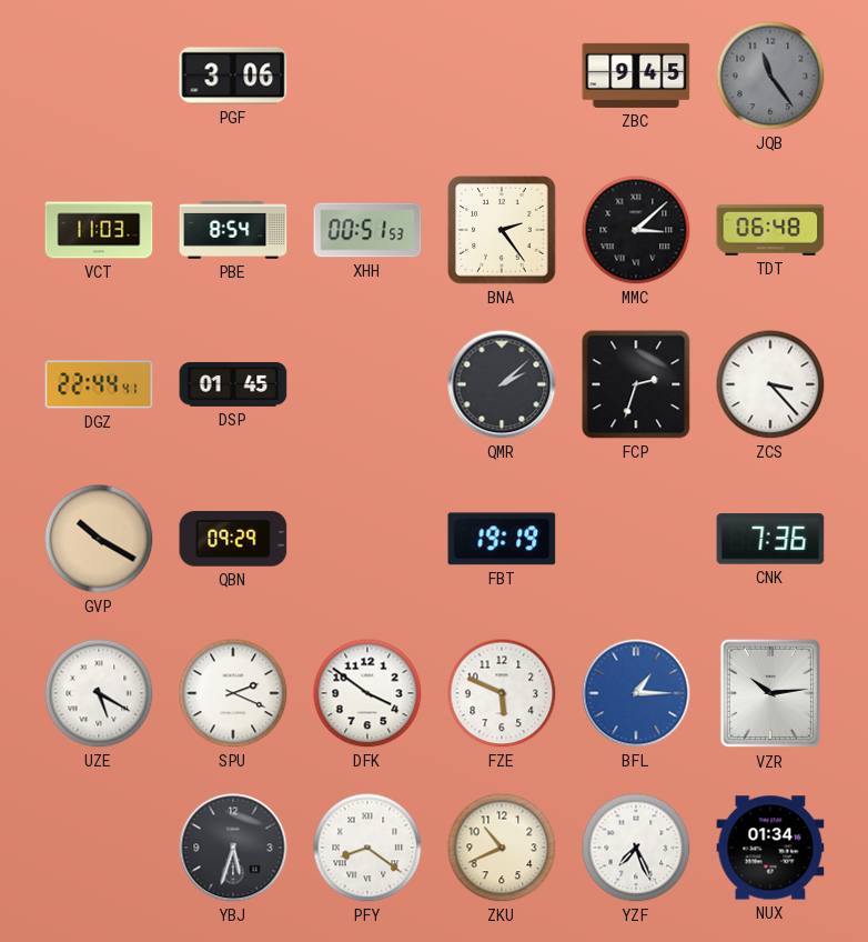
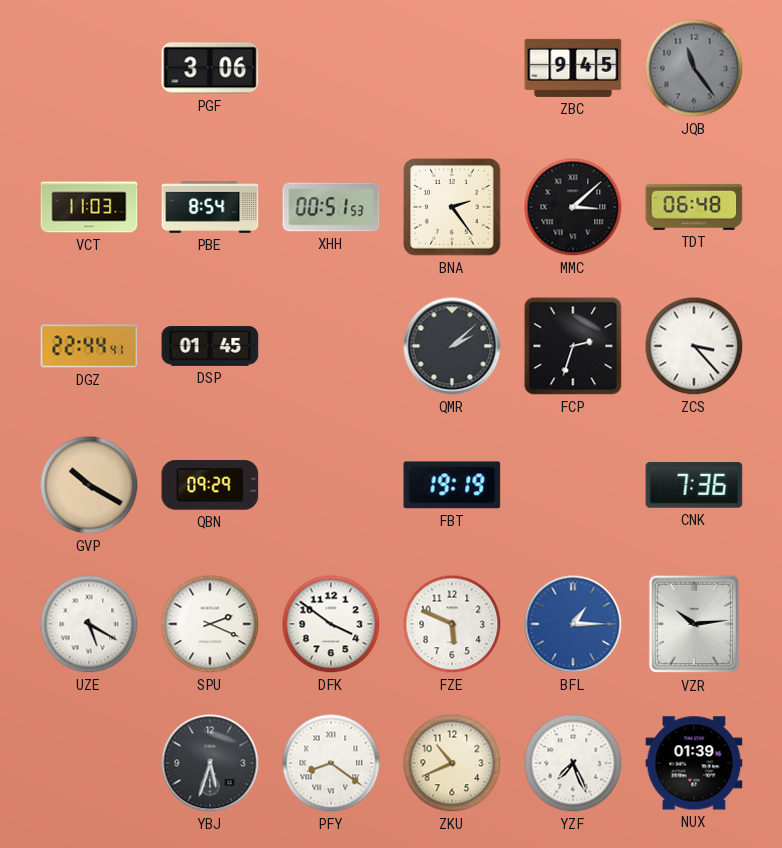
NUX: 01:34 -> 01:39
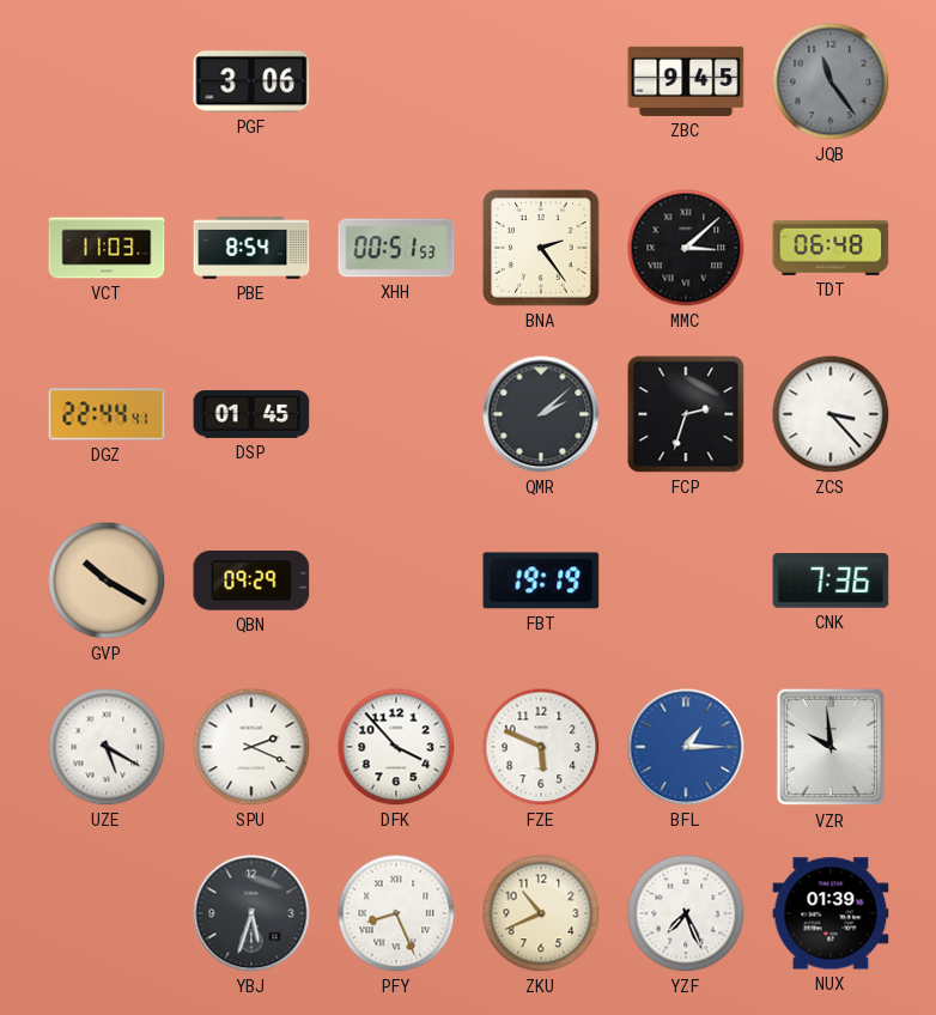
DFK: 3:51 -> 3:53
VZR: 10:14 -> 9:59
PFY: 8:21 -> 8:26
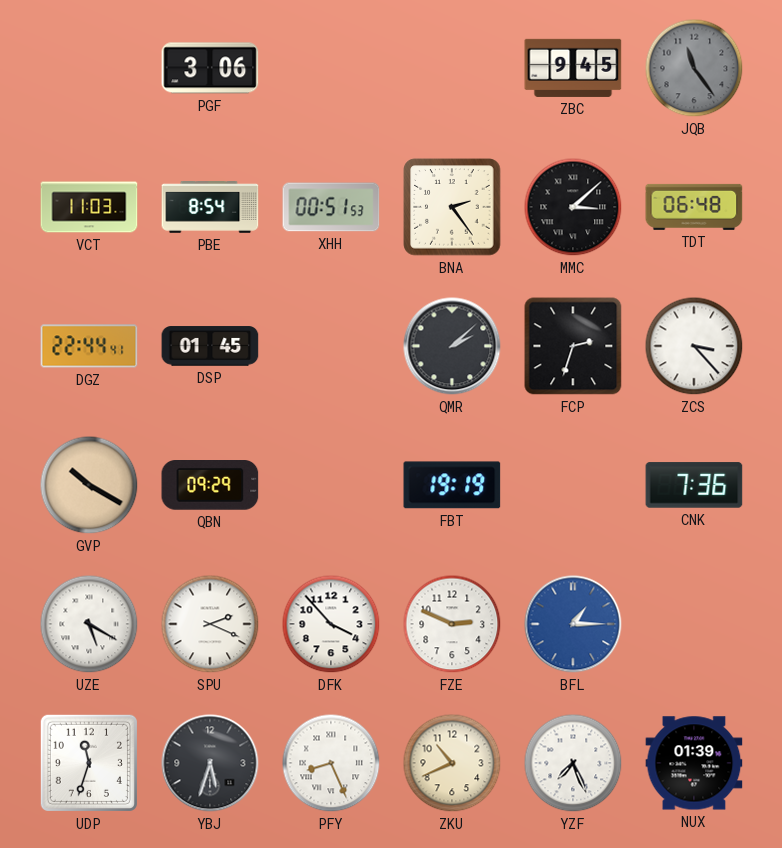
FZE: 5:49 -> 2:49
VZR: 9:59 -> none
UDP: none -> 11:33
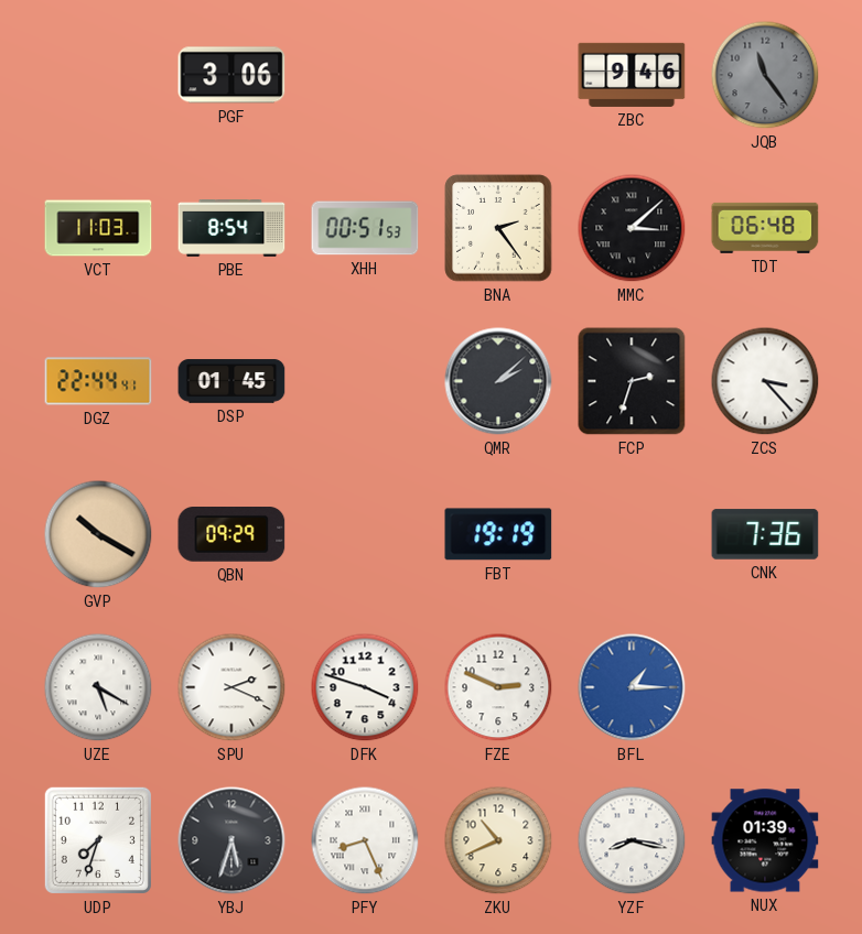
ZBC: 9:45 -> 9:46
DFK: 3:53 -> 3:48
UDP: 11:33 -> 7:33
YZF: 7:26 -> 8:17
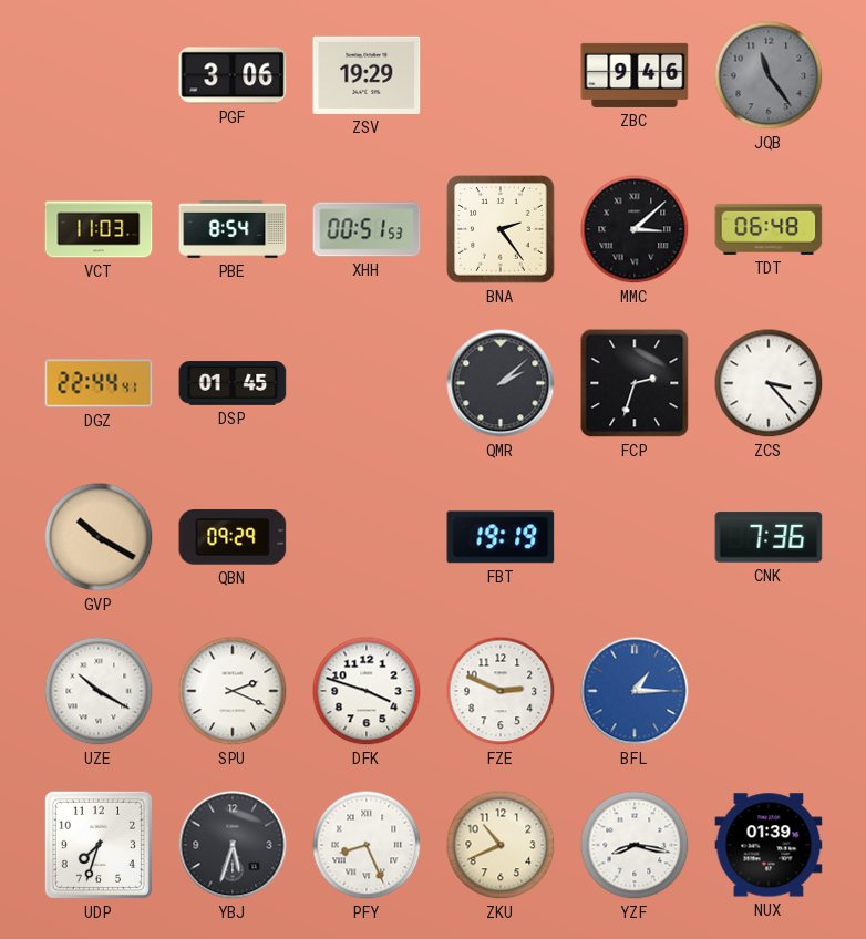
ZSV: none -> 19:29
UZE: 5:20 -> 10:20
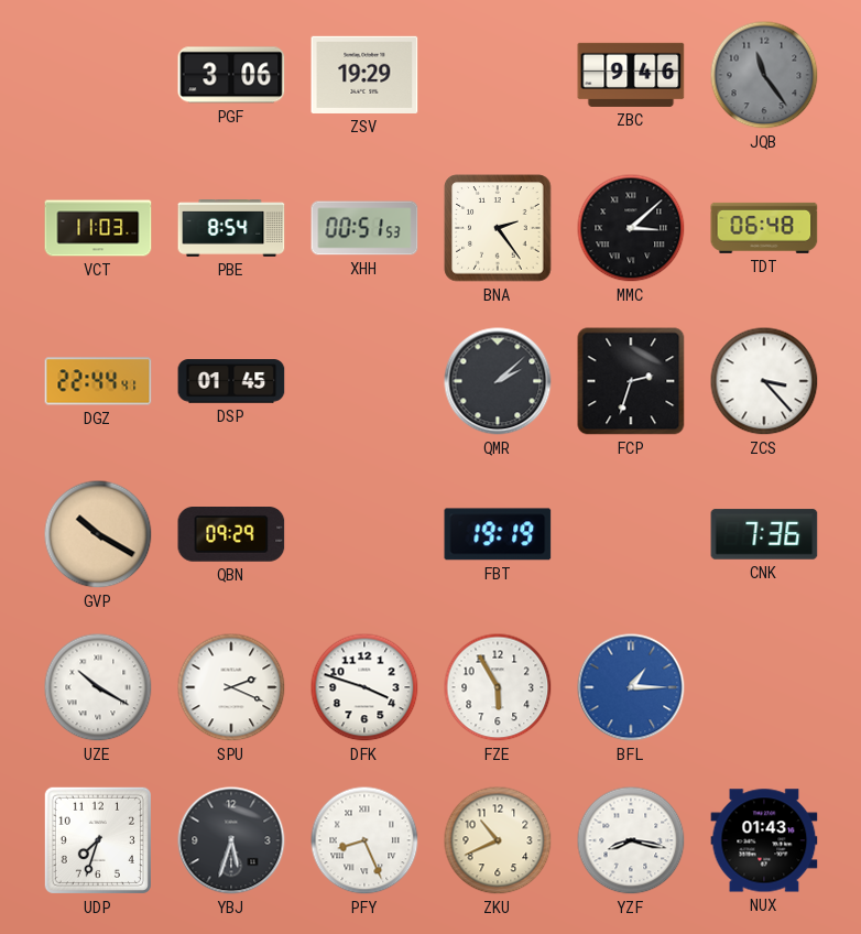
FZE: 2:49 -> 5:55
NUX: 01:39 -> 01:43
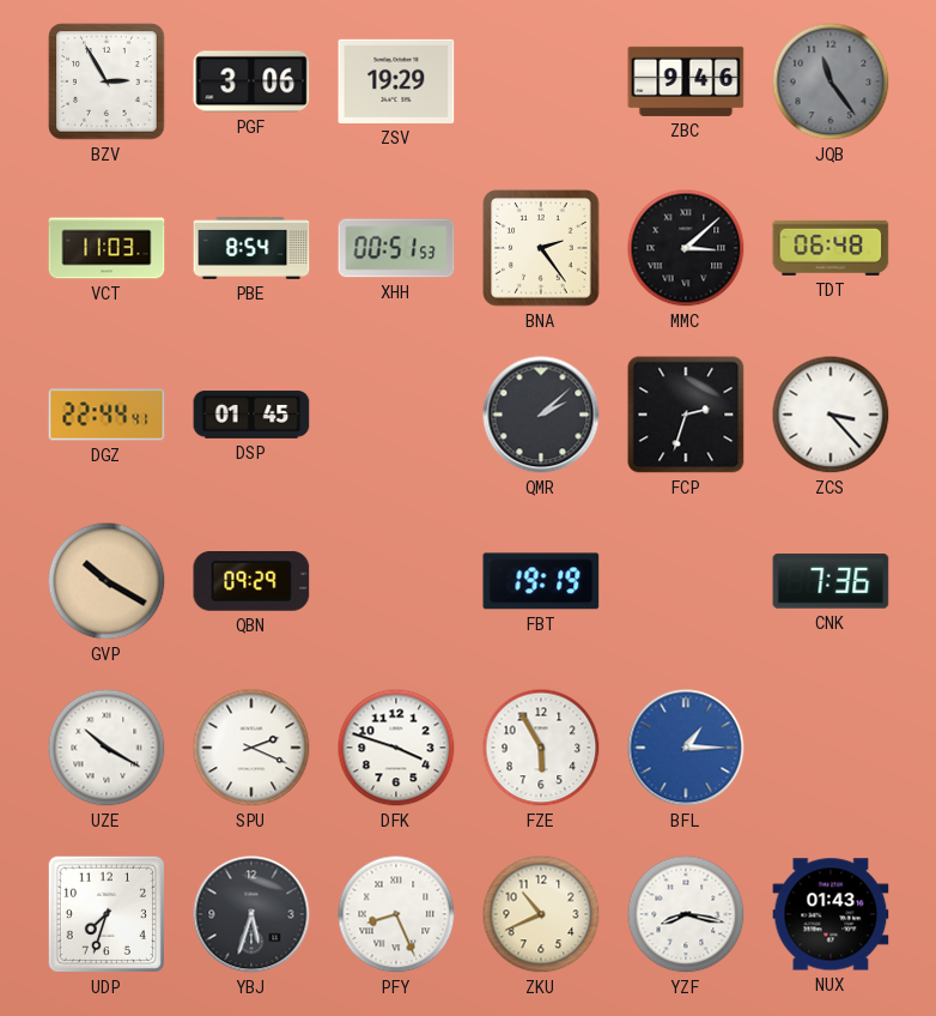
BZV: none -> 2:55
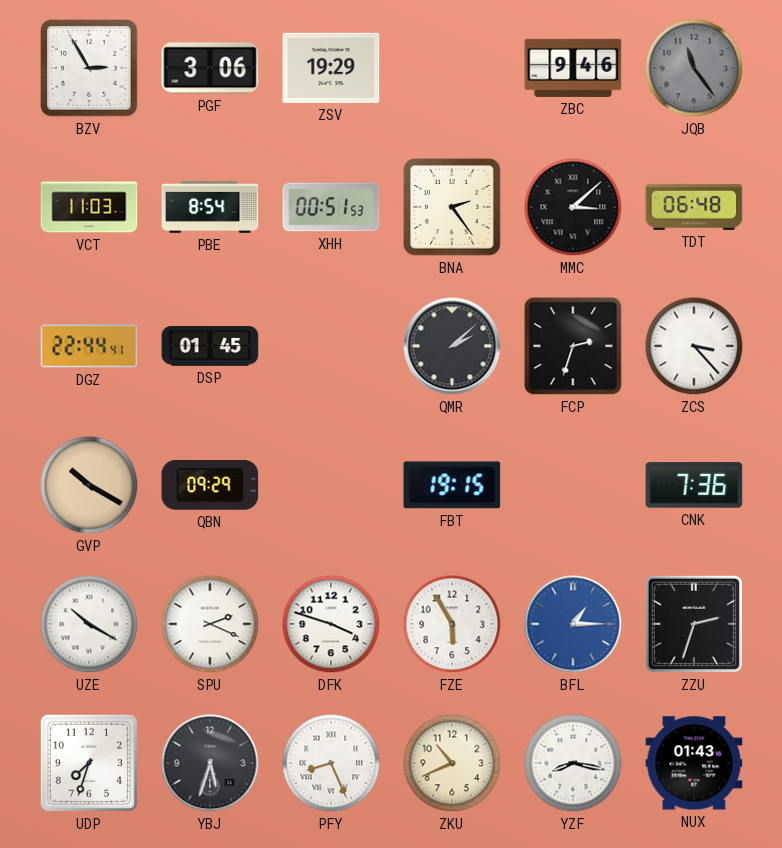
FBT: 19:19 -> 19:15
ZZU: none -> 2:33
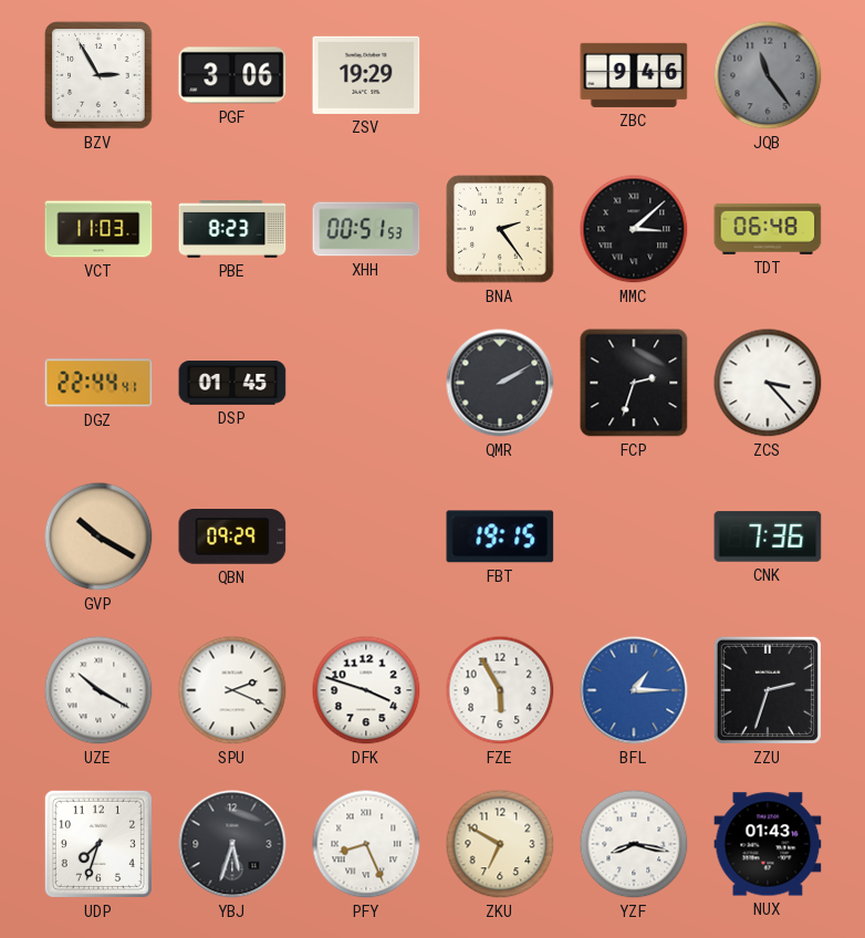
PBE: 8:54 -> 8:23
QMR: 2:08 -> 2:10
ZKU: 10:41 -> 6:50
